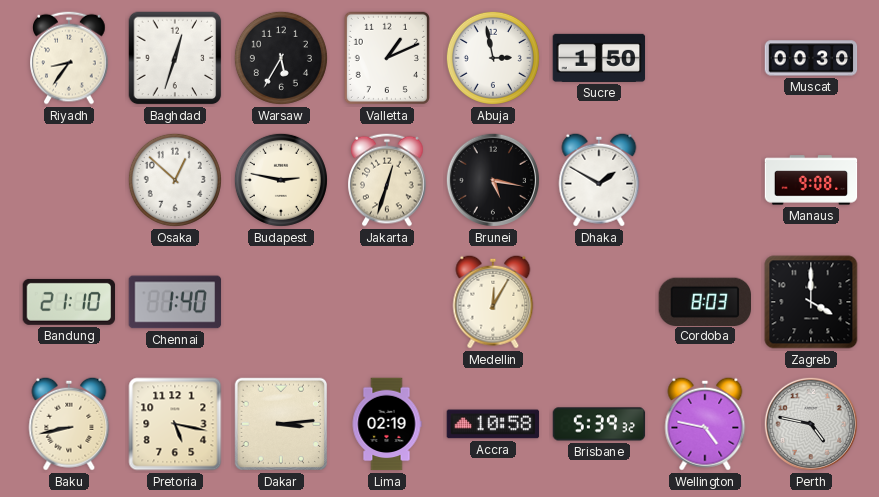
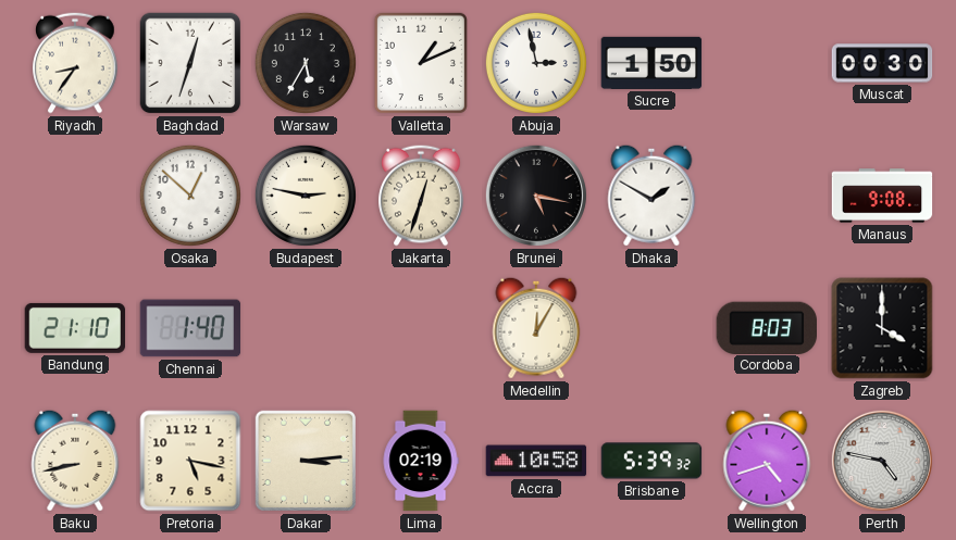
Wellington: 4:47 -> 4:42
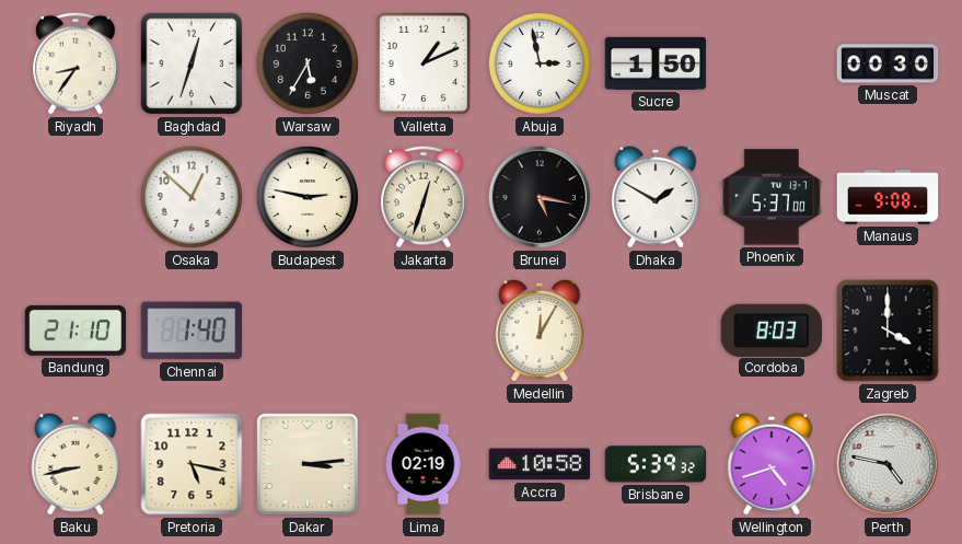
Phoenix: none -> 5:37
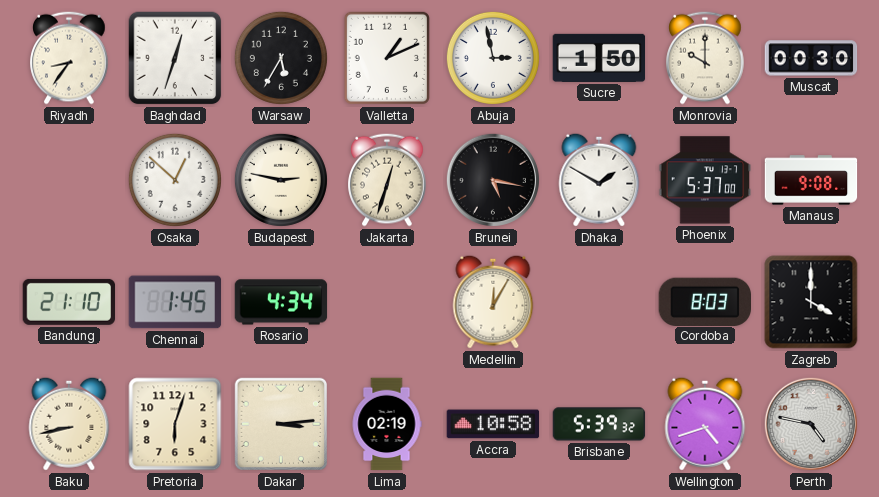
Monrovia: none -> 10:00
Chennai: 1:40 -> 1:45
Rosario: none -> 4:34
Pretoria: 5:17 -> 6:03
